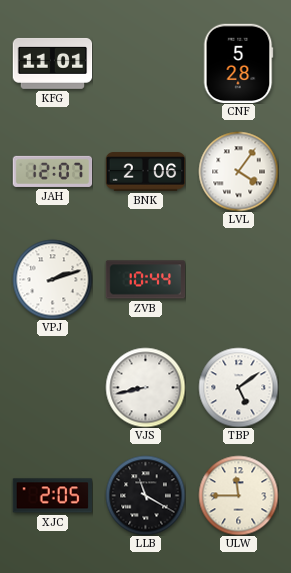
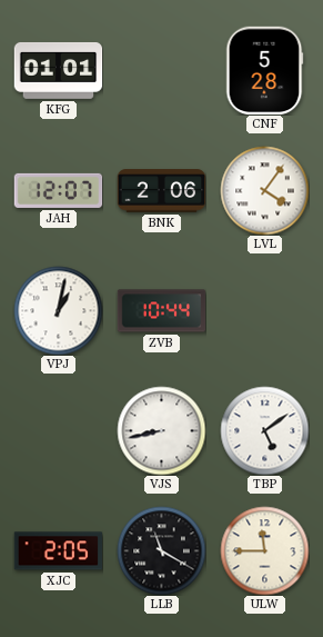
KFG: 11:01 -> 01:01
VPJ: 2:12 -> 1:02
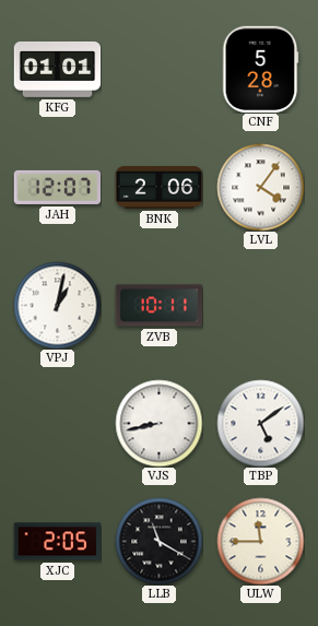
ZVB: 10:44 -> 10:11
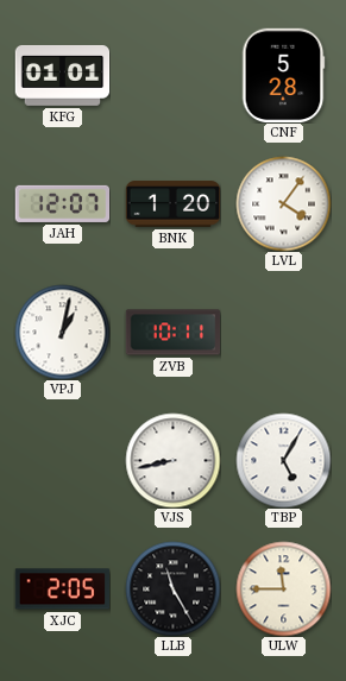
BNK: 2:06 -> 1:20
TBP: 5:09 -> 5:05
LLB: 11:20 -> 11:25
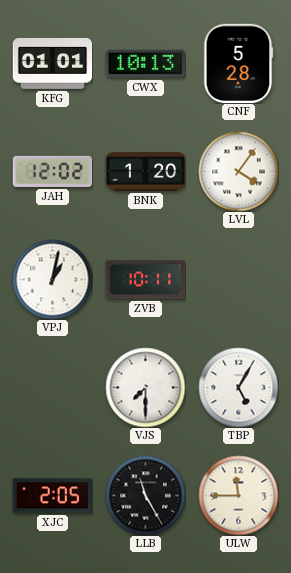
CWX: none -> 10:13
JAH: 12:07 -> 12:02
VJS: 8:43 -> 7:30
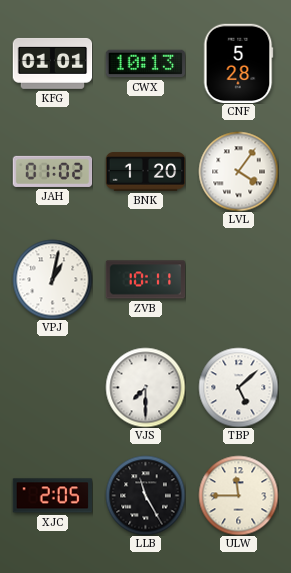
JAH: 12:02 -> 01:02
TBP: 5:05 -> 5:08
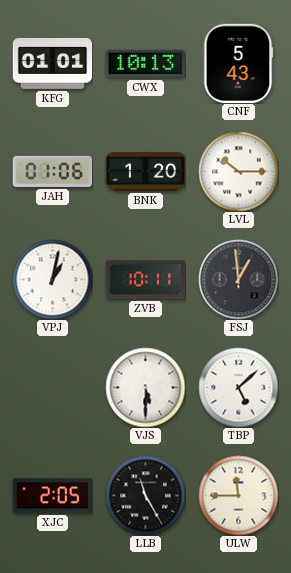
CNF: 5:28 -> 5:43
JAH: 01:02 -> 01:06
LVL: 4:06 -> 10:15
FSJ: none -> 12:59
VJS: 7:30 -> 5:30
